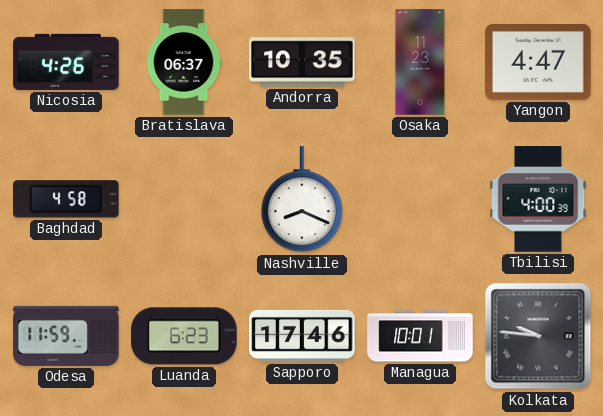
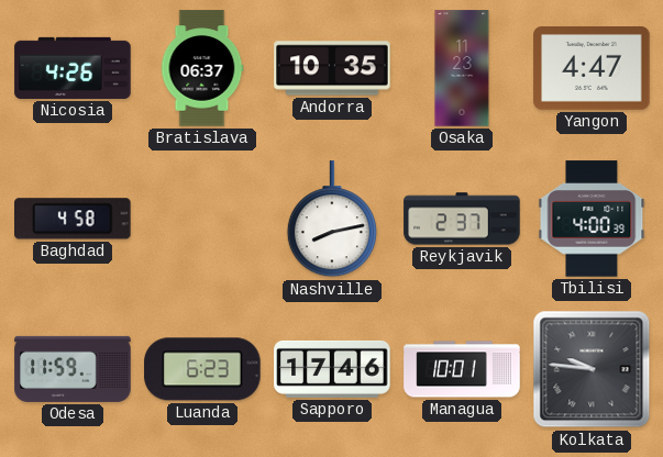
Nashville: 8:19 -> 8:13
Reykjavik: none -> 2:37
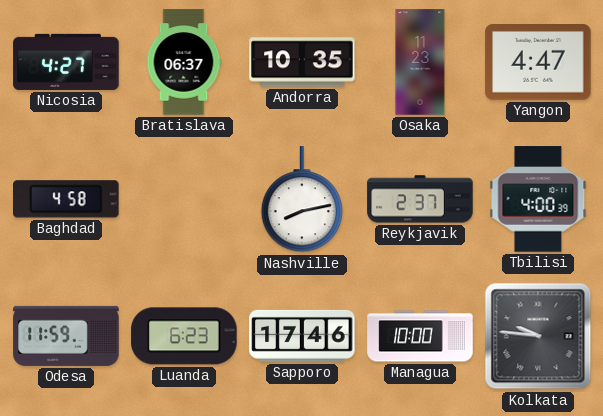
Nicosia: 4:26 -> 4:27
Managua: 10:01 -> 10:00
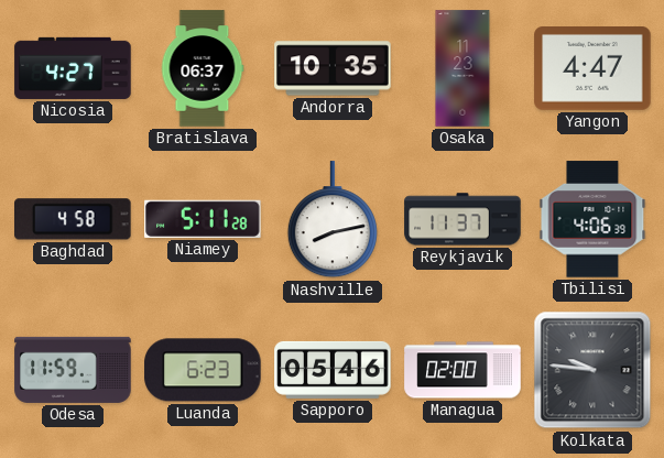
Niamey: none -> 5:11
Reykjavik: 2:37 -> 11:37
Tbilisi: 4:00 -> 4:06
Sapporo: 17:46 -> 05:46
Managua: 10:00 -> 02:00
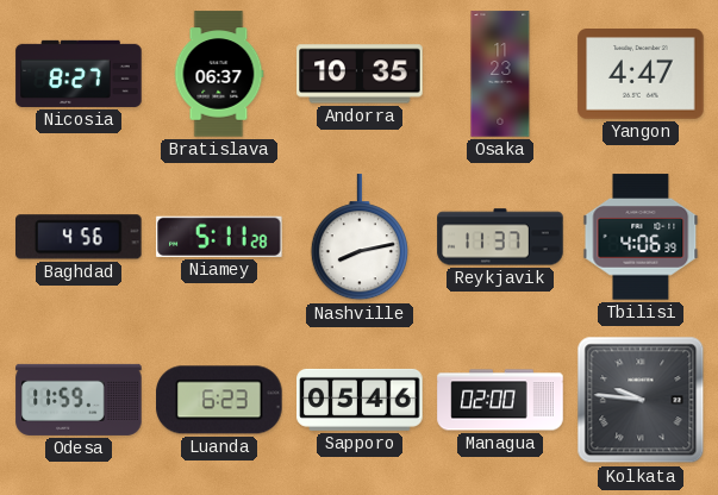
Nicosia: 4:27 -> 8:27
Baghdad: 4:58 -> 4:56
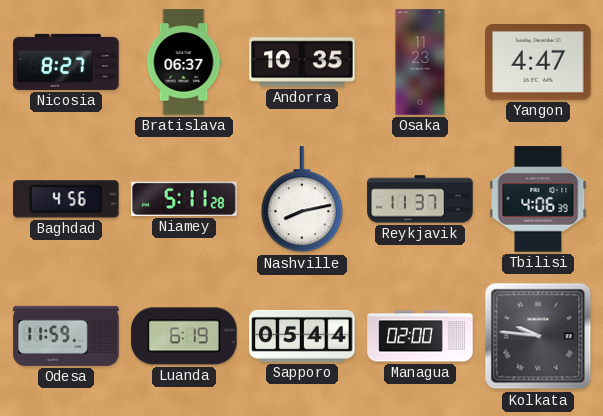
Luanda: 6:23 -> 6:19
Sapporo: 05:46 -> 05:44
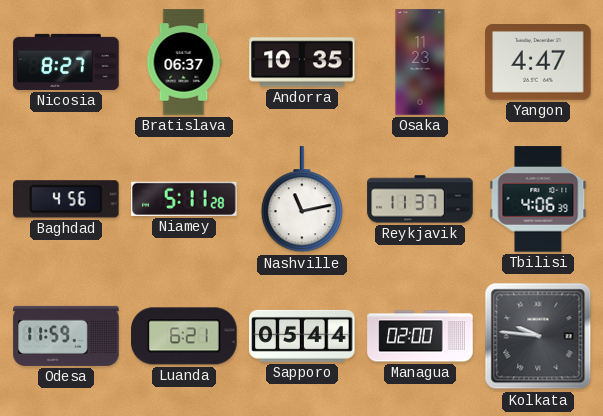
Nashville: 8:13 -> 11:13
Luanda: 6:19 -> 6:21
